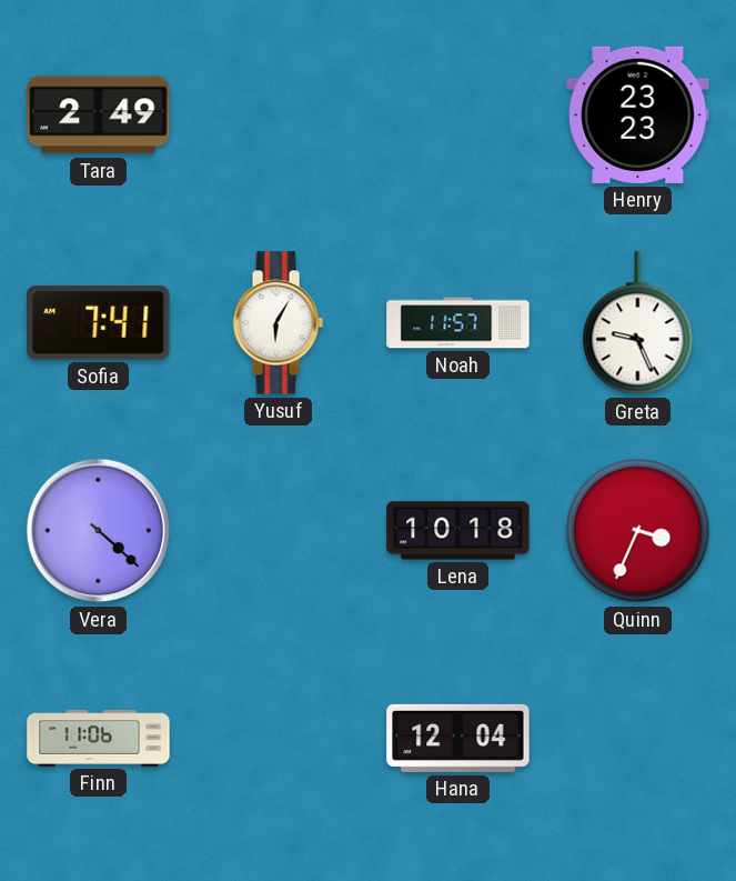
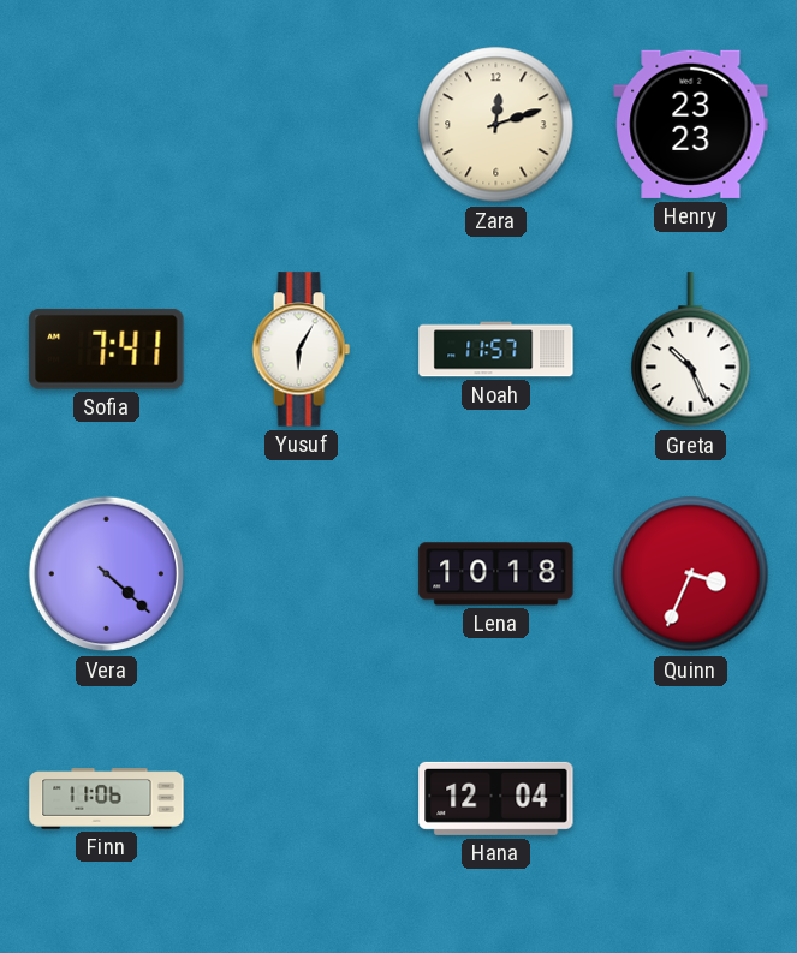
Tara: 2:49 -> none
Zara: none -> 12:12
Greta: 9:26 -> 10:26
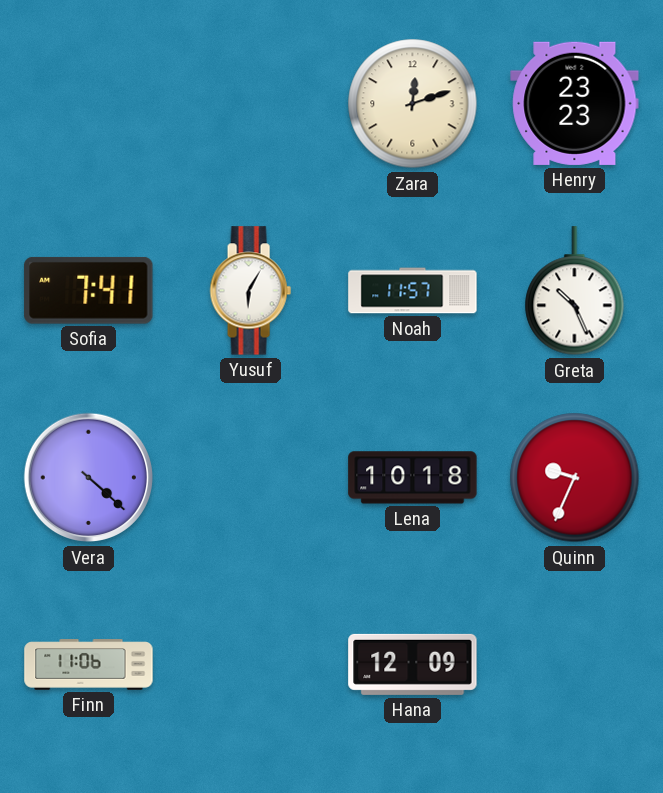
Quinn: 3:34 -> 9:34
Hana: 12:04 -> 12:09
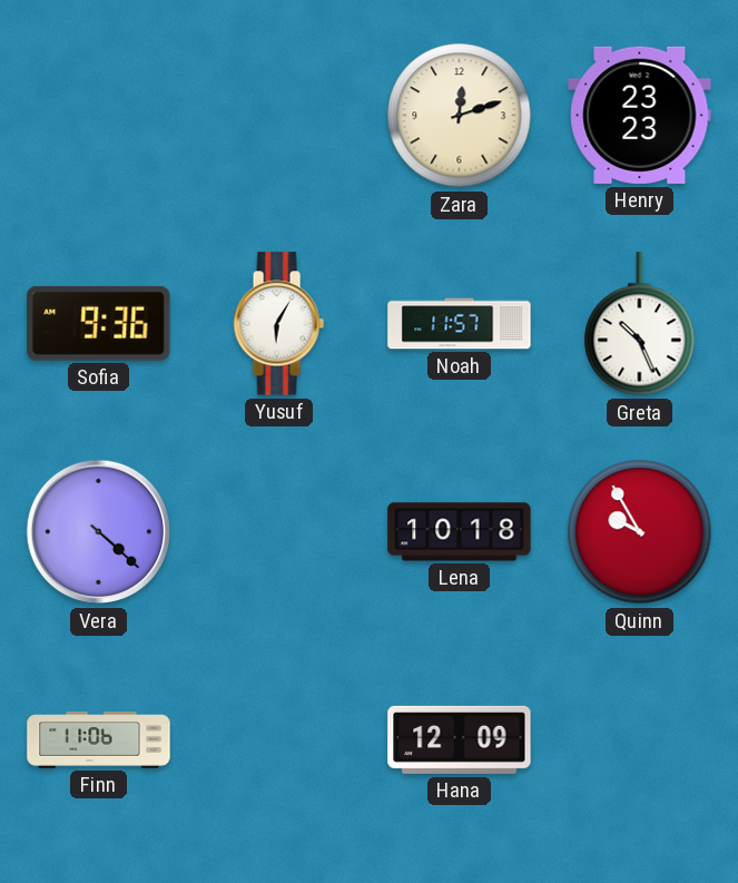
Sofia: 7:41 -> 9:36
Quinn: 9:34 -> 9:55
